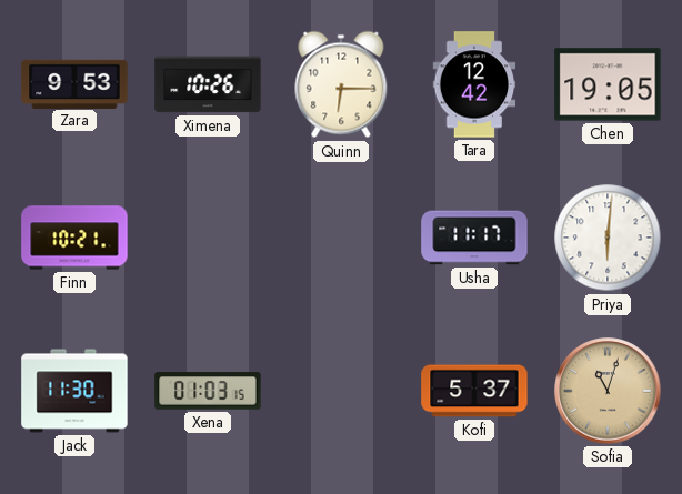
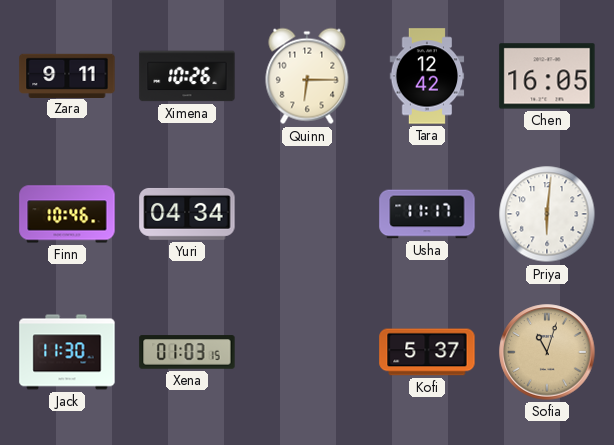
Zara: 9:53 -> 9:11
Chen: 19:05 -> 16:05
Finn: 10:21 -> 10:46
Yuri: none -> 04:34
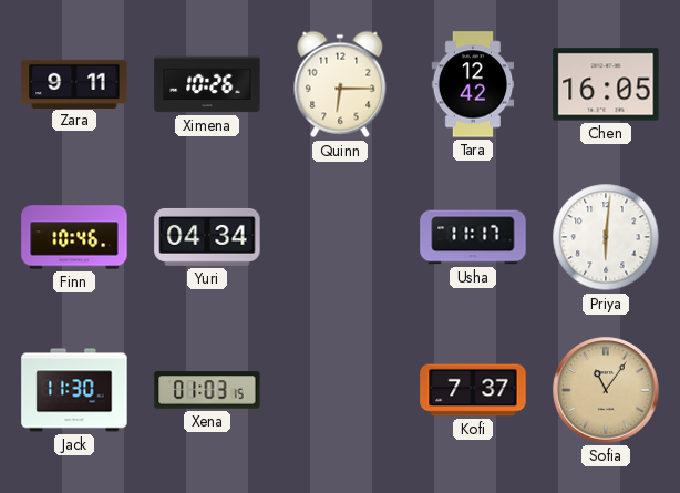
Kofi: 5:37 -> 7:37
Sofia: 11:03 -> 11:06
